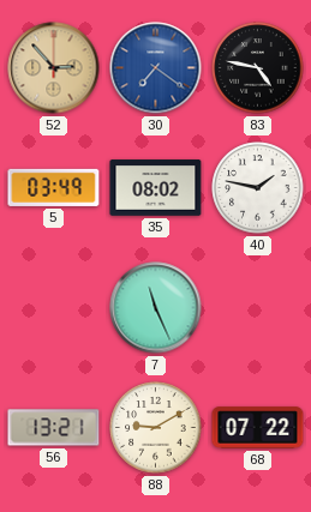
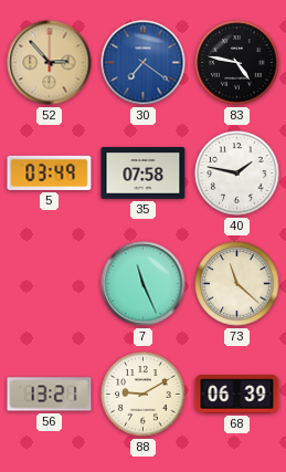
35: 08:02 -> 07:58
73: none -> 11:22
68: 07:22 -> 06:39
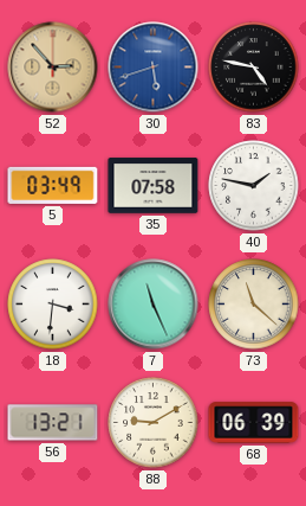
30: 7:21 -> 5:42
18: none -> 3:31
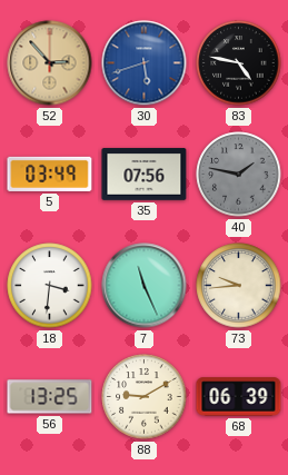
35: 07:58 -> 07:56
40 dial: white -> grey
73: 11:22 -> 9:44
56: 13:21 -> 13:25
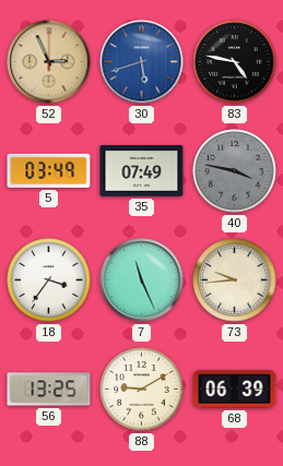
52: 2:53 -> 2:56
35: 07:56 -> 07:49
40: 1:47 -> 3:47
18: 3:31 -> 3:36
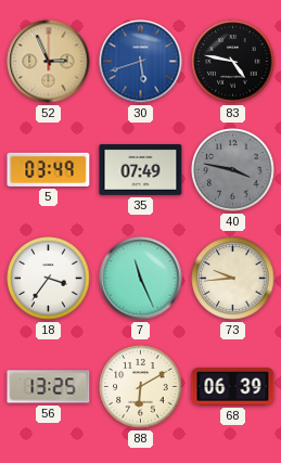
88: 9:10 -> 6:10
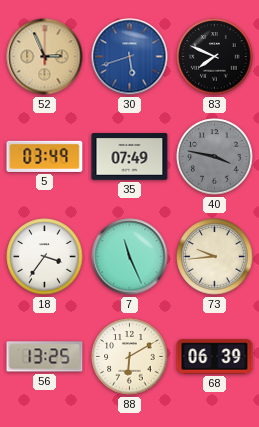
83: 4:47 -> 7:49
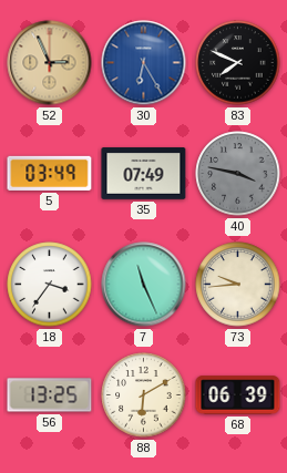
30: 5:42 -> 6:25
